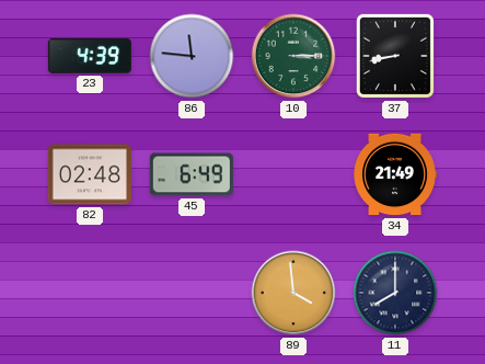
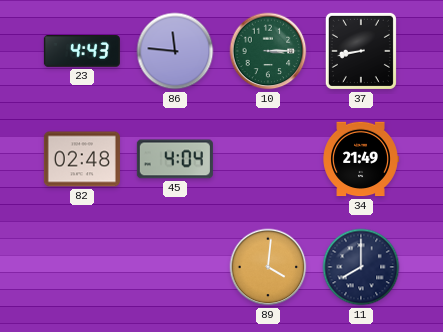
23: 4:39 -> 4:43
45: 6:49 -> 4:04
89: 3:59 -> 4:01
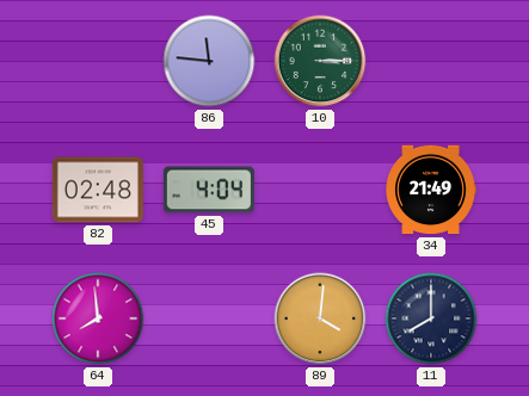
23: 4:43 -> none
37: 8:43 -> none
64: none -> 7:59
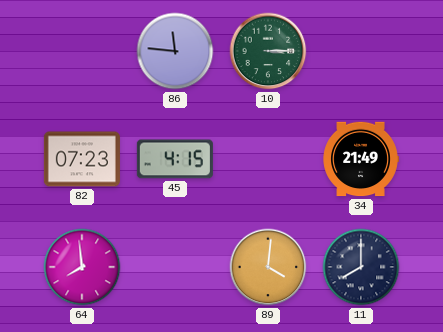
82: 02:48 -> 07:23
45: 4:04 -> 4:15
